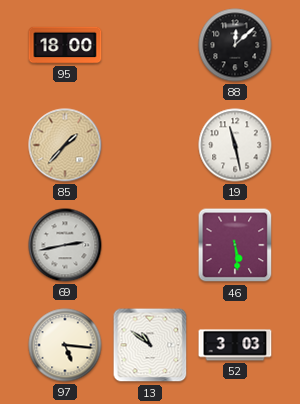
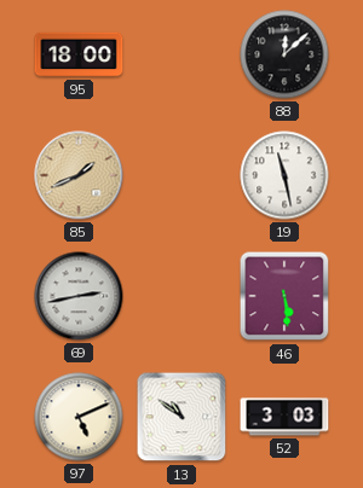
85: 1:37 -> 1:41
97: 5:16 -> 5:11
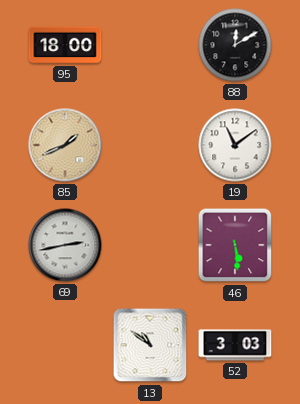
88: 12:08 -> 12:10
19: 11:28 -> 11:09
97: 5:11 -> none
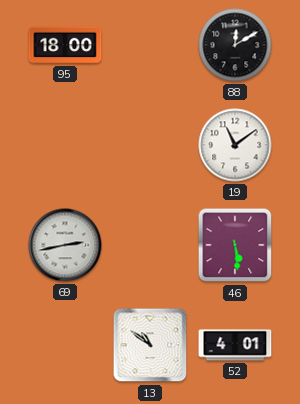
85: 1:41 -> none
52: 3:03 -> 4:01
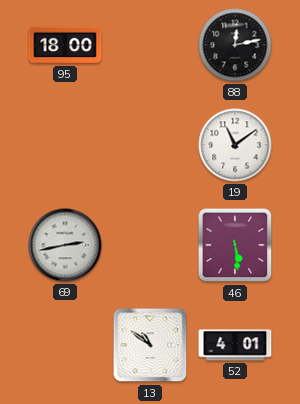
88: 12:10 -> 12:13
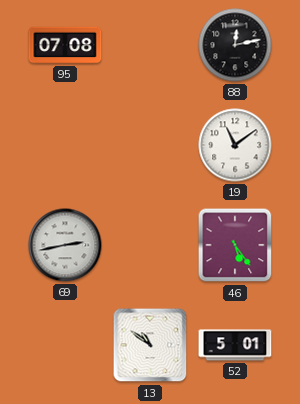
95: 18:00 -> 07:08
46: 5:29 -> 5:24
52: 4:01 -> 5:01
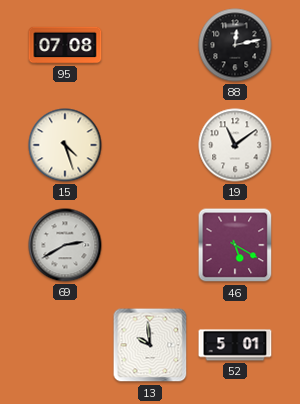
15: none -> 4:27
69: 2:43 -> 2:40
46: 5:24 -> 5:20
13: 10:51 -> 9:59
